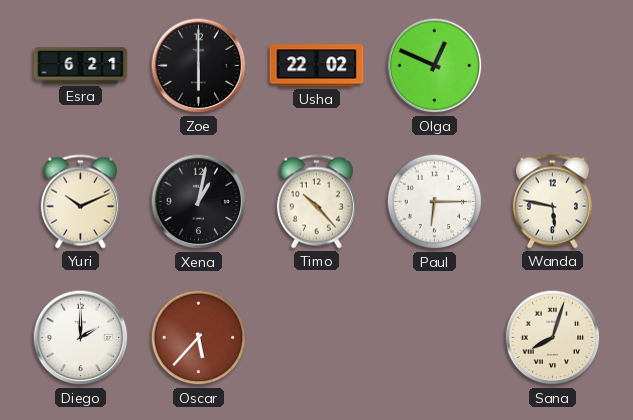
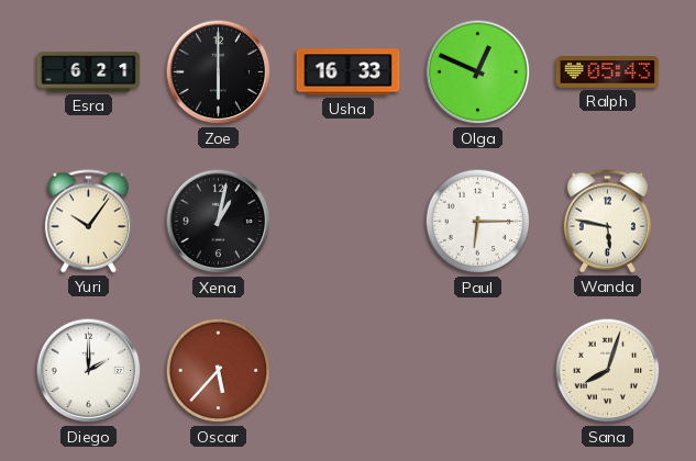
Usha: 22:02 -> 16:33
Ralph: none -> 05:43
Yuri: 10:11 -> 10:06
Timo: 10:23 -> none
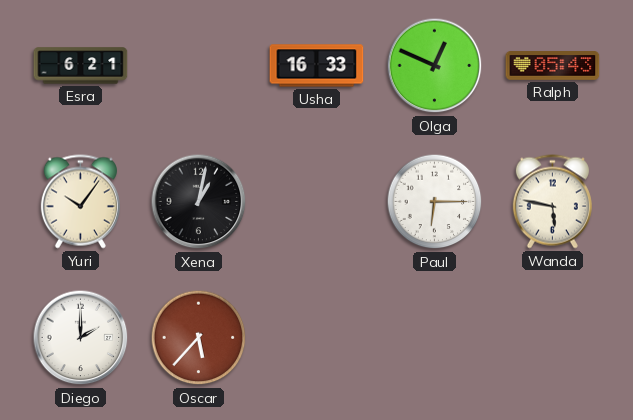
Zoe: 6:00 -> none
Sana: 8:03 -> none
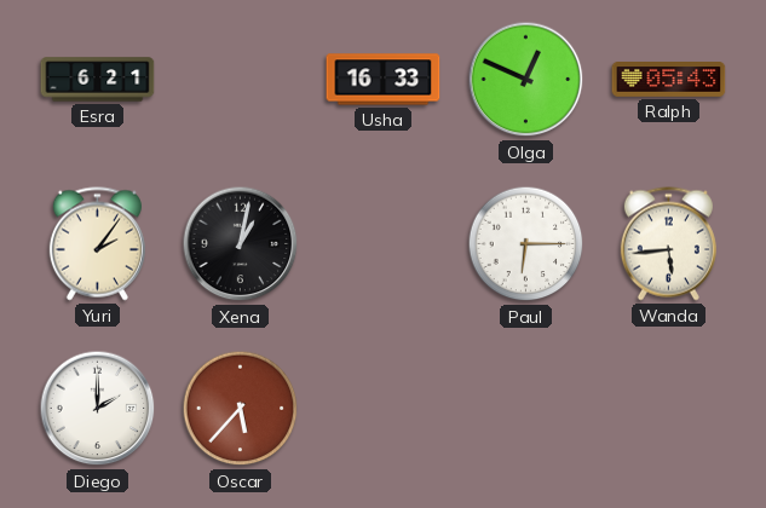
Yuri: 10:06 -> 2:06
Wanda: 5:47 -> 5:44
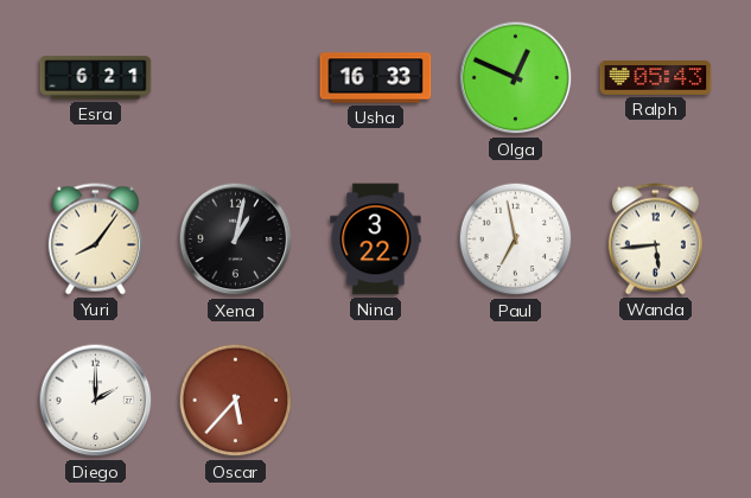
Yuri: 2:06 -> 8:06
Nina: none -> 3:22
Paul: 6:15 -> 6:58
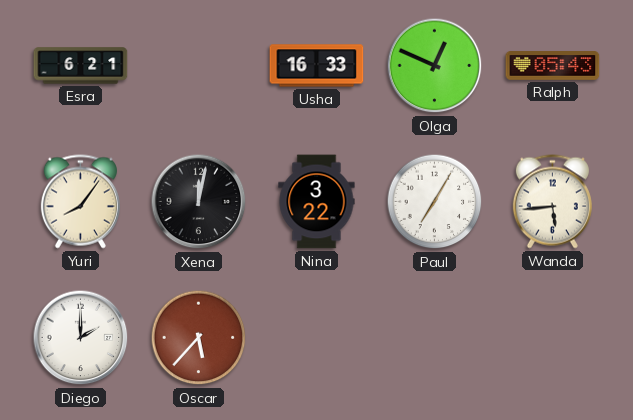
Xena: 1:02 -> 12:02
Paul: 6:58 -> 7:05
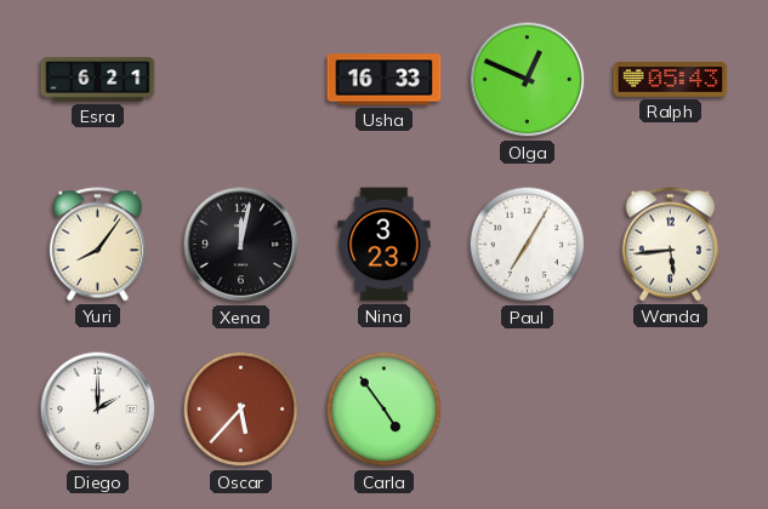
Nina: 3:22 -> 3:23
Carla: none -> 4:54
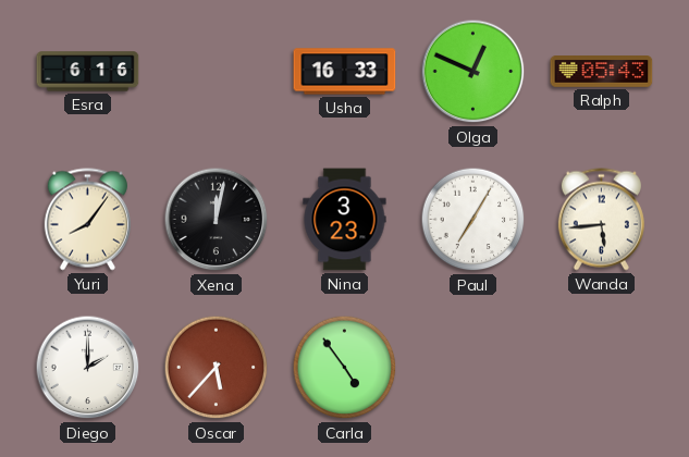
Esra: 6:21 -> 6:16
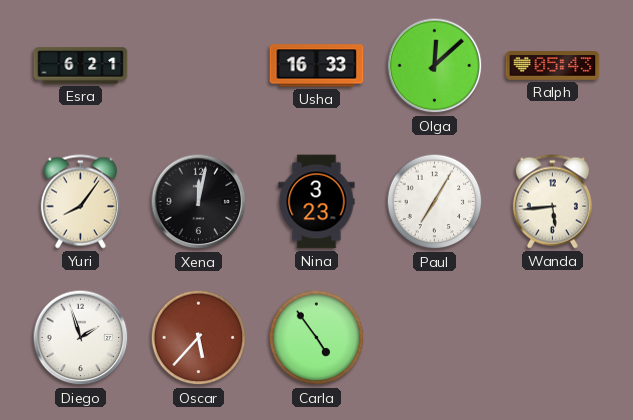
Esra: 6:16 -> 6:21
Olga: 12:49 -> 12:08
Diego: 2:00 -> 1:57
